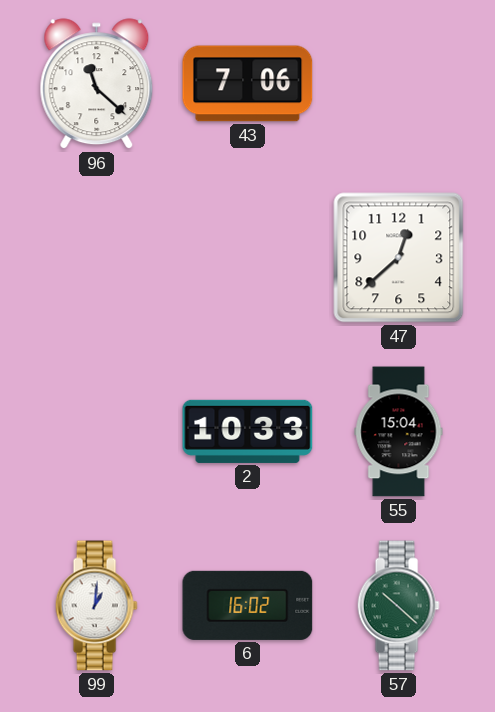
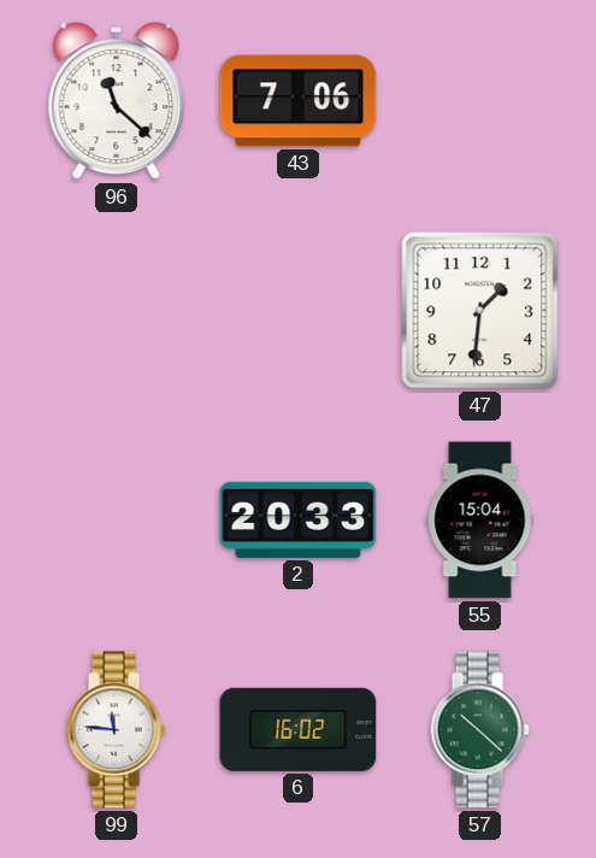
47: 12:38 -> 1:31
2: 10:33 -> 20:33
99: 1:01 -> 11:46
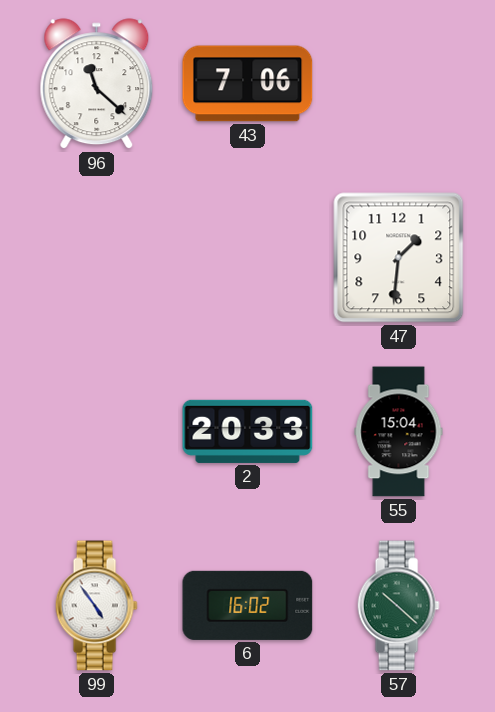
99: 11:46 -> 4:54
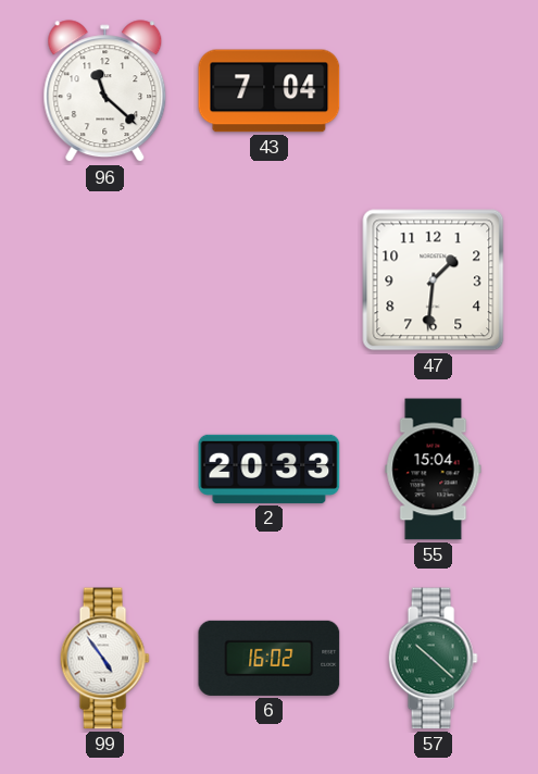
43: 7:06 -> 7:04
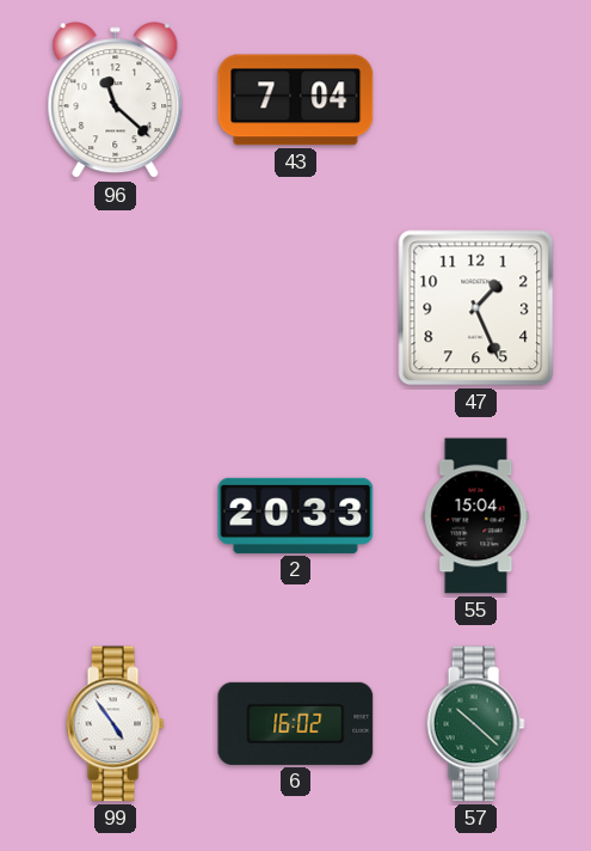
47: 1:31 -> 1:26
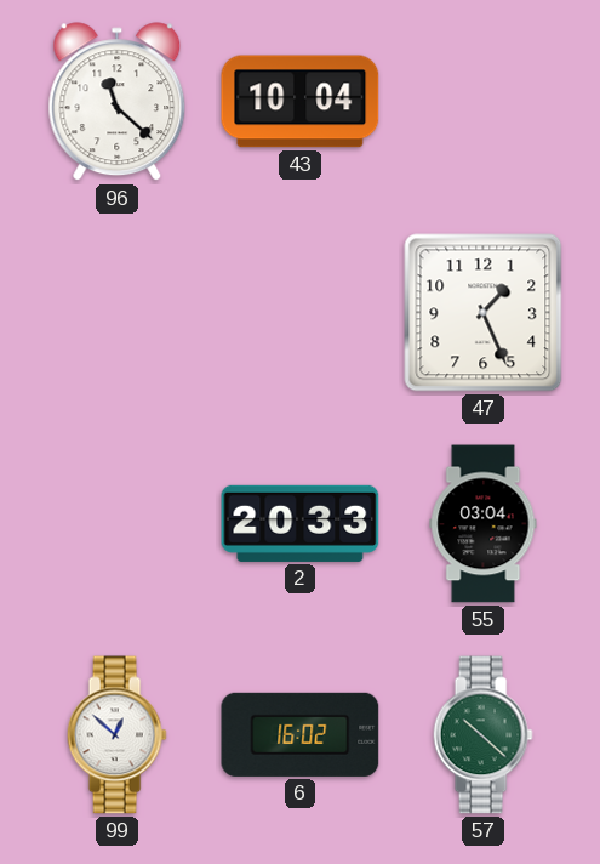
43: 7:04 -> 10:04
55: 15:04 -> 03:04
99: 4:54 -> 12:52
